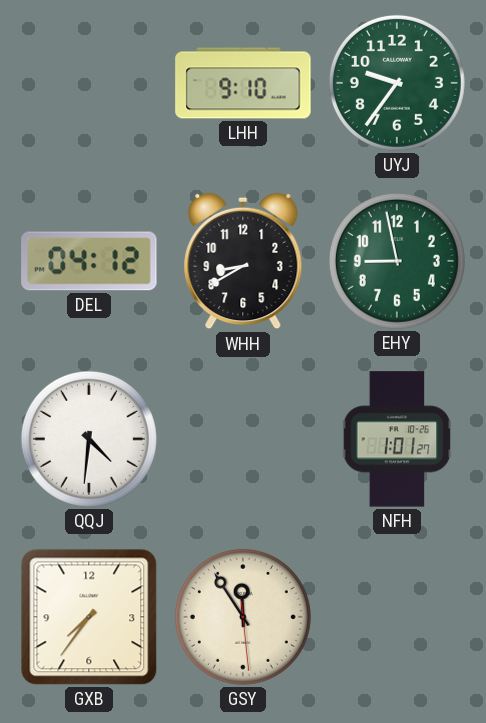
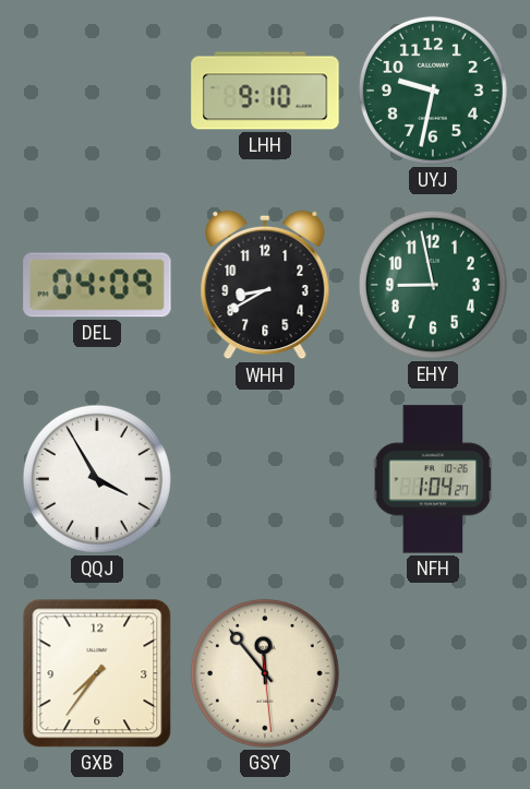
UYJ: 9:36 -> 9:32
DEL: 04:12 -> 04:09
QQJ: 4:31 -> 3:55
NFH: 1:01 -> 1:04
GSY: 11:54 -> 11:53
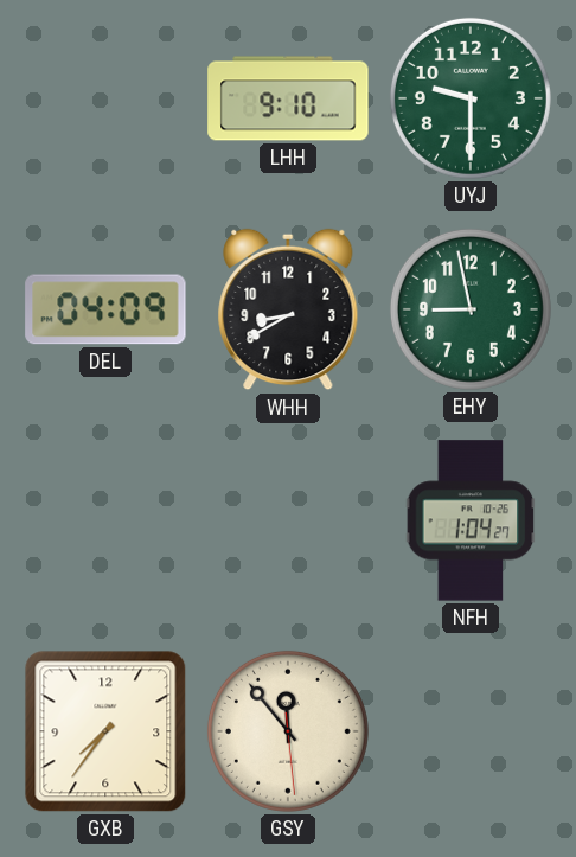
UYJ: 9:32 -> 9:30
QQJ: 3:55 -> none
